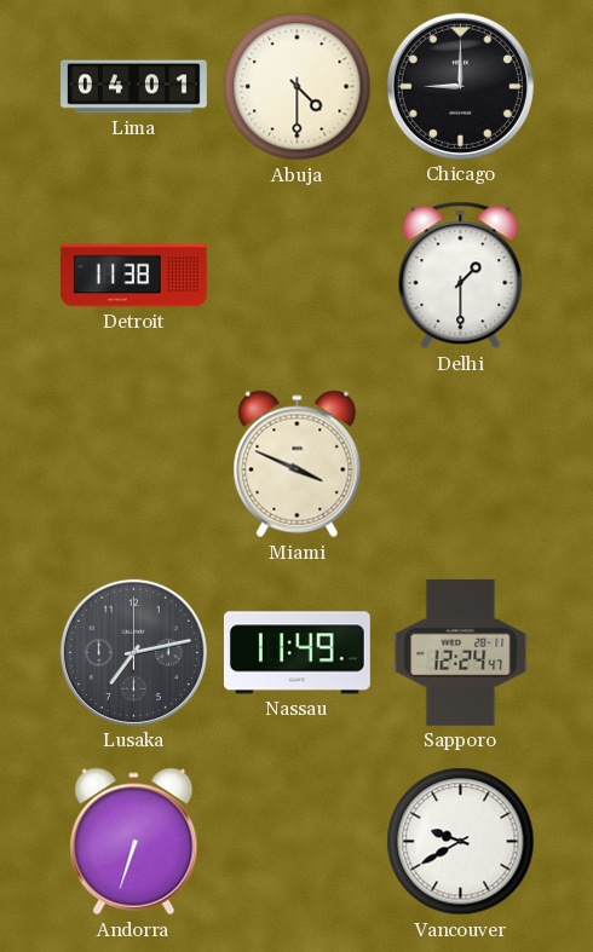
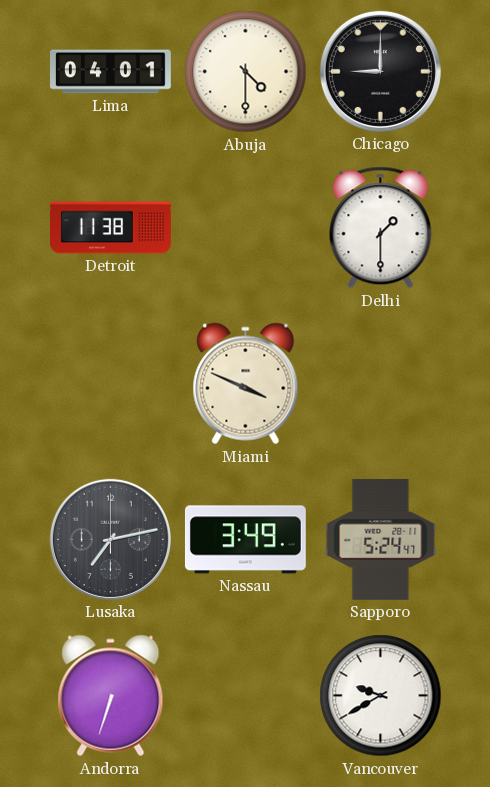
Nassau: 11:49 -> 3:49
Sapporo: 12:24 -> 5:24
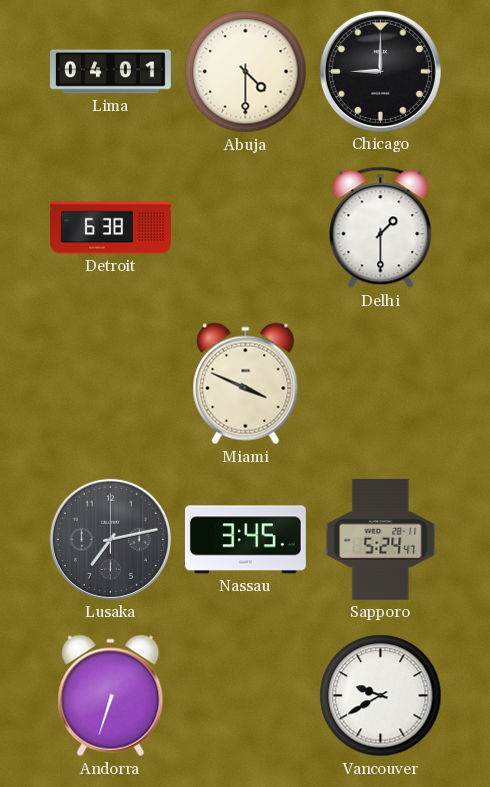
Detroit: 11:38 -> 6:38
Nassau: 3:49 -> 3:45
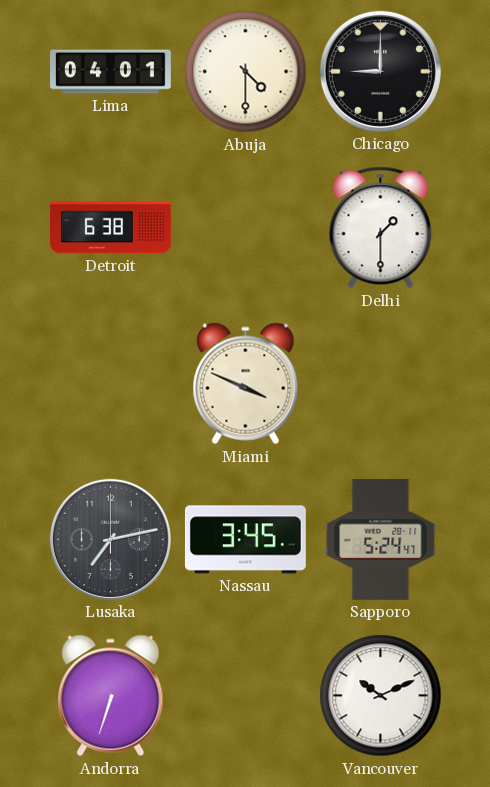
Vancouver: 9:40 -> 10:11
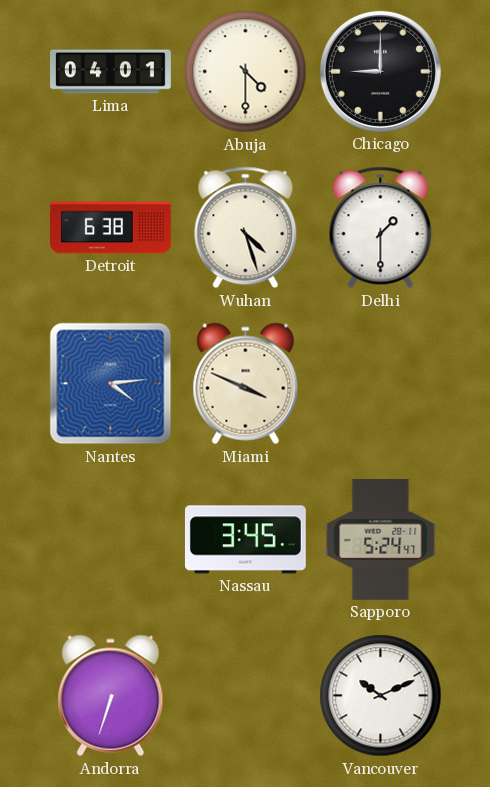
Wuhan: none -> 4:27
Nantes: none -> 4:14
Lusaka: 7:13 -> none
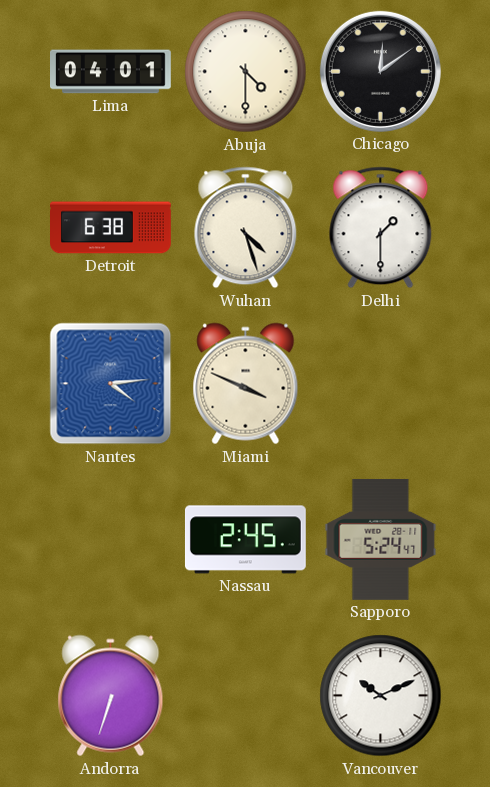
Chicago: 9:00 -> 12:09
Nassau: 3:45 -> 2:45
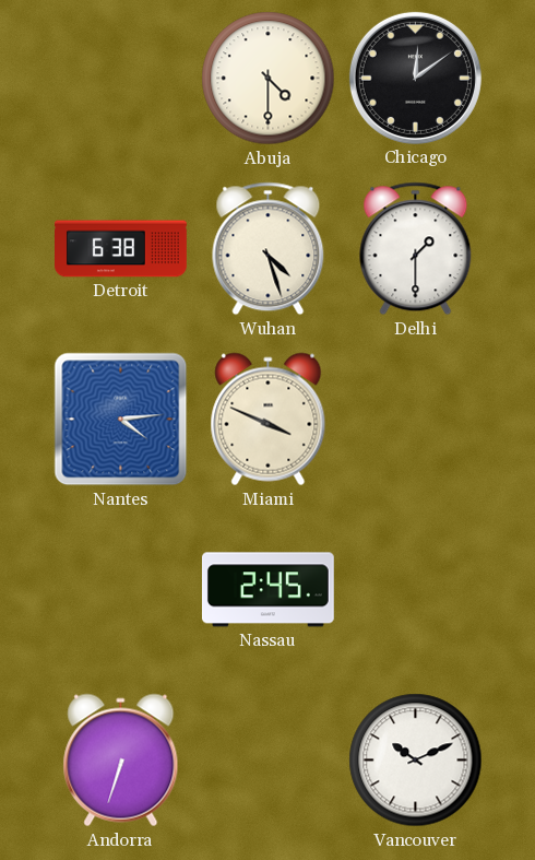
Lima: 04:01 -> none
Sapporo: 5:24 -> none
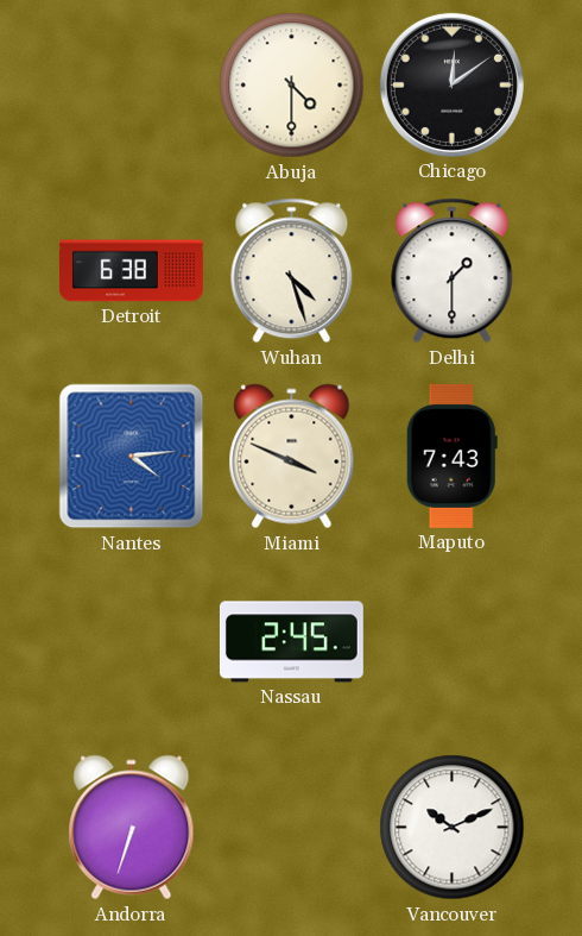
Maputo: none -> 7:43
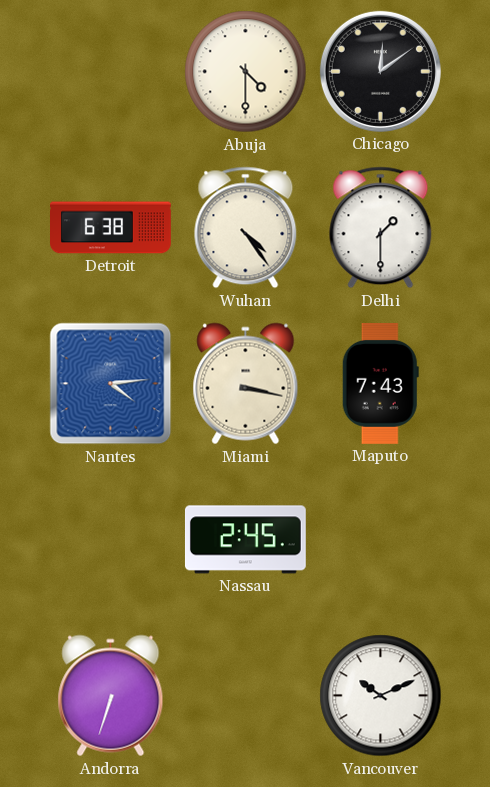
Wuhan: 4:27 -> 4:24
Miami: 3:49 -> 3:17
